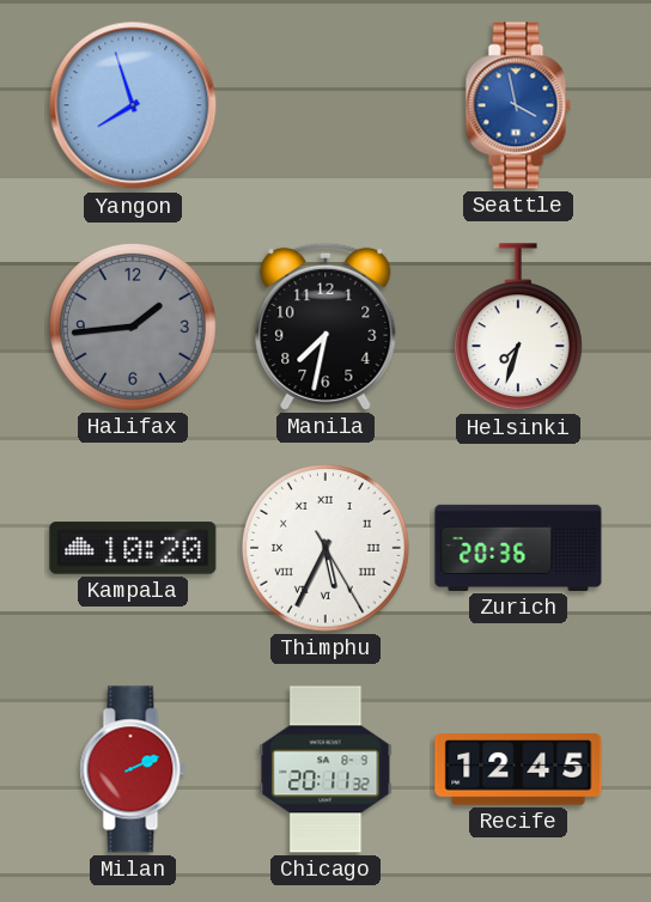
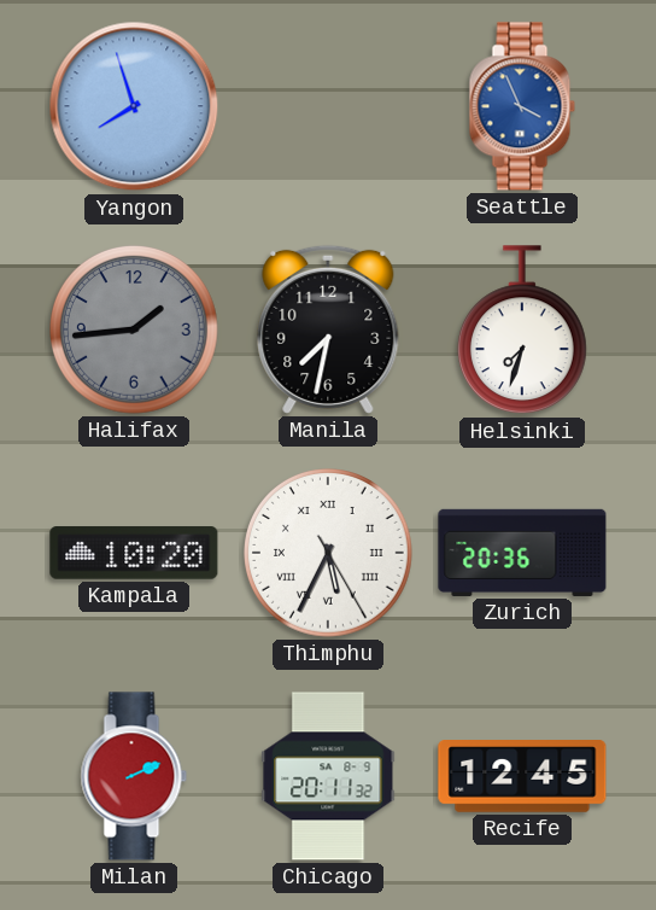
Seattle: 3:58 -> 3:56
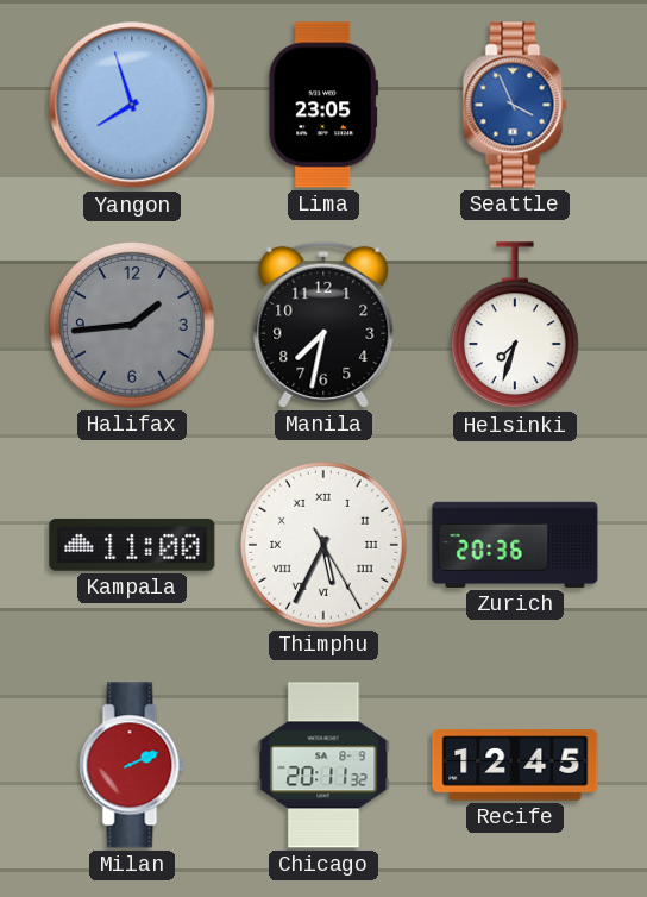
Lima: none -> 23:05
Kampala: 10:20 -> 11:00
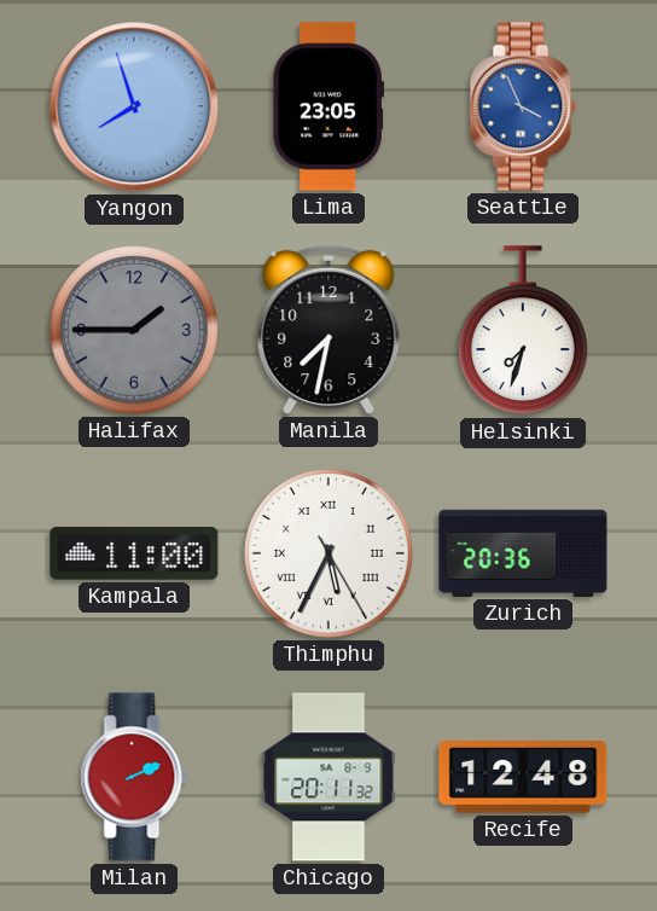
Halifax: 1:44 -> 1:45
Recife: 12:45 -> 12:48
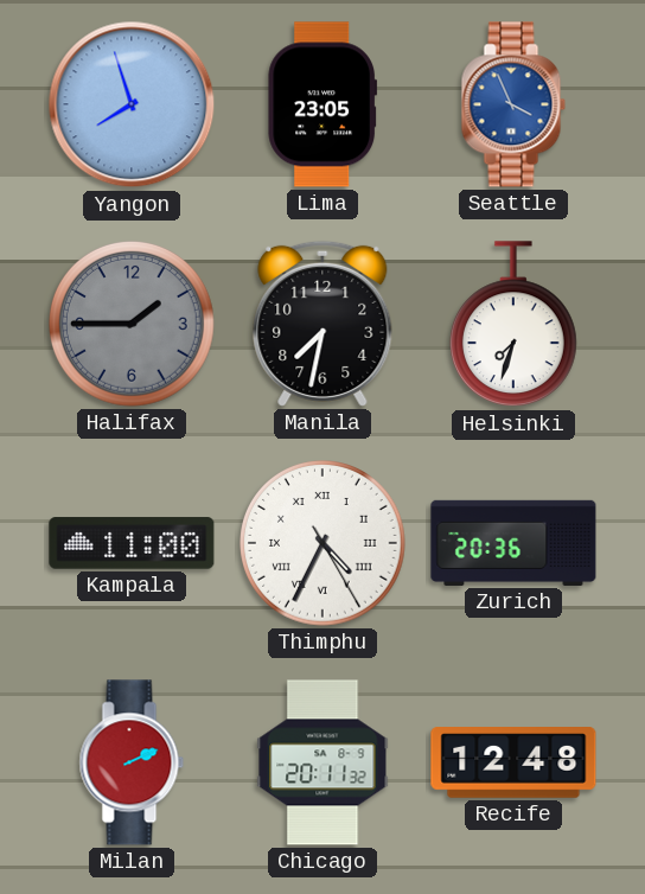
Thimphu: 5:34 -> 4:34
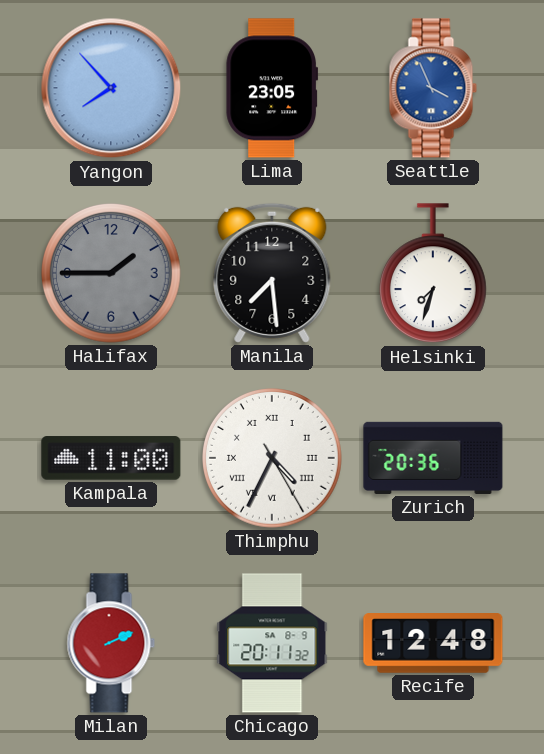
Yangon: 7:57 -> 7:53
Manila: 7:32 -> 7:29
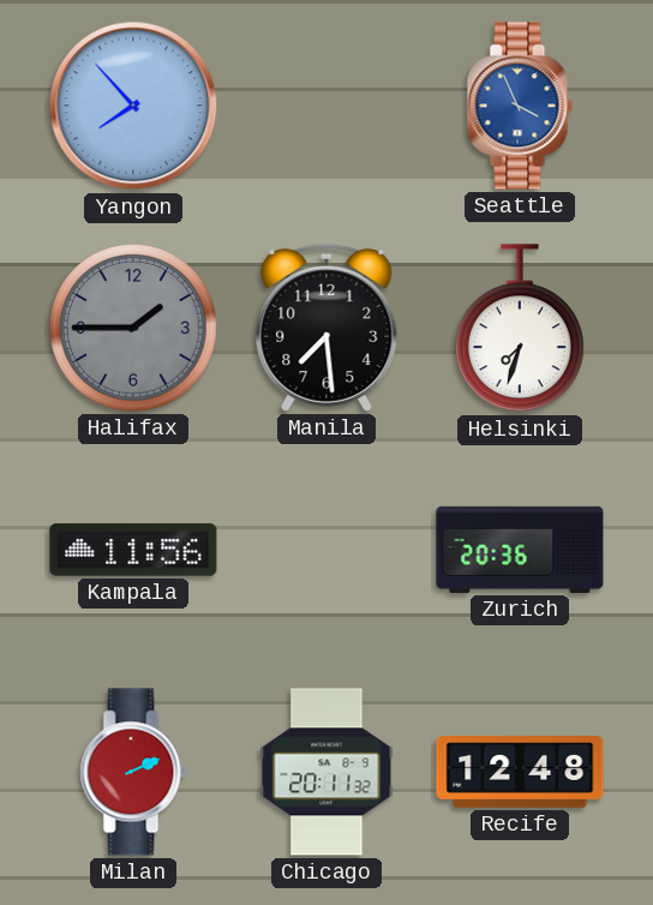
Lima: 23:05 -> none
Kampala: 11:00 -> 11:56
Thimphu: 4:34 -> none
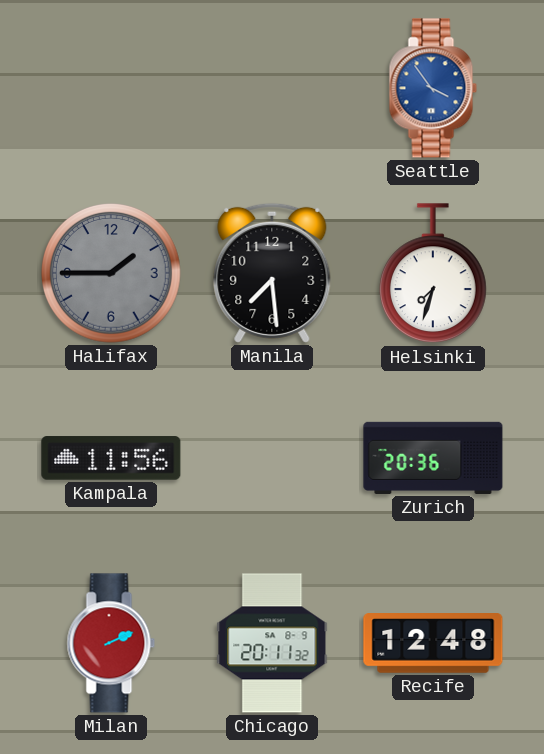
Yangon: 7:53 -> none
Seattle: 3:56 -> 3:54
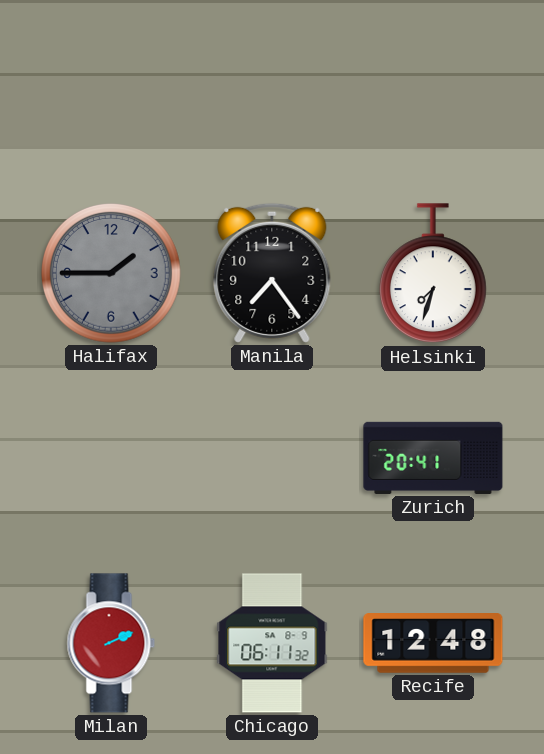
Seattle: 3:54 -> none
Manila: 7:29 -> 7:24
Kampala: 11:56 -> none
Zurich: 20:36 -> 20:41
Chicago: 20:11 -> 06:11
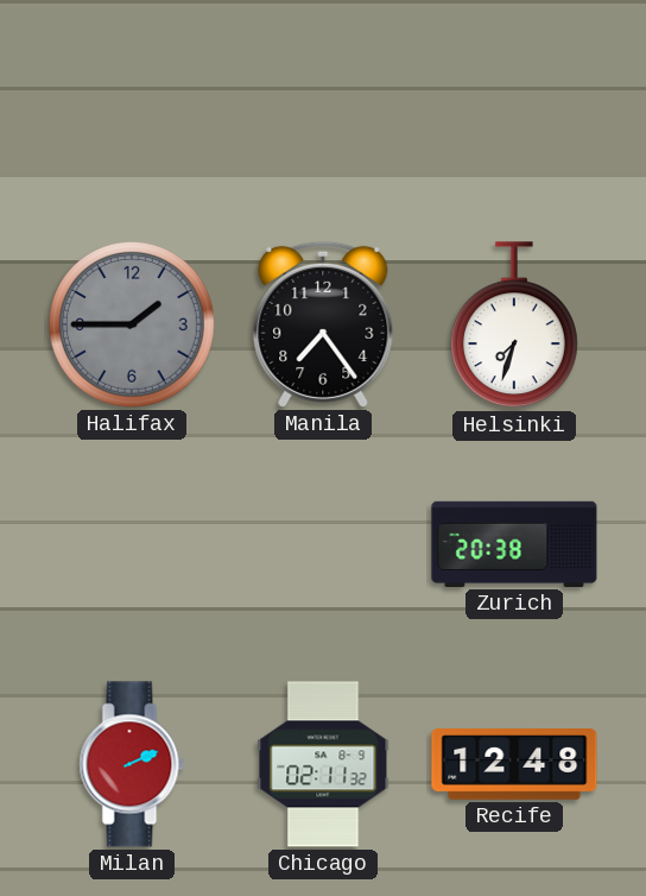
Zurich: 20:41 -> 20:38
Chicago: 06:11 -> 02:11
